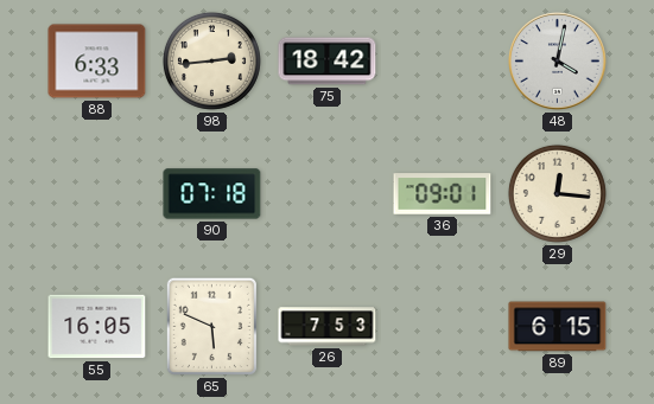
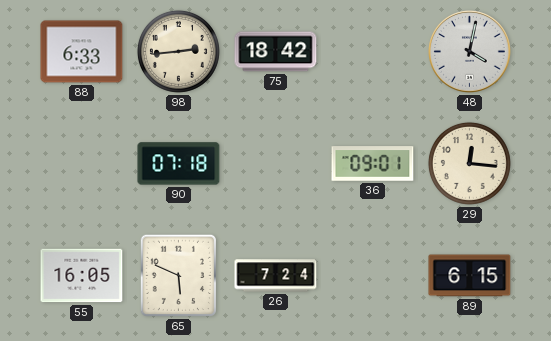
26: 7:53 -> 7:24
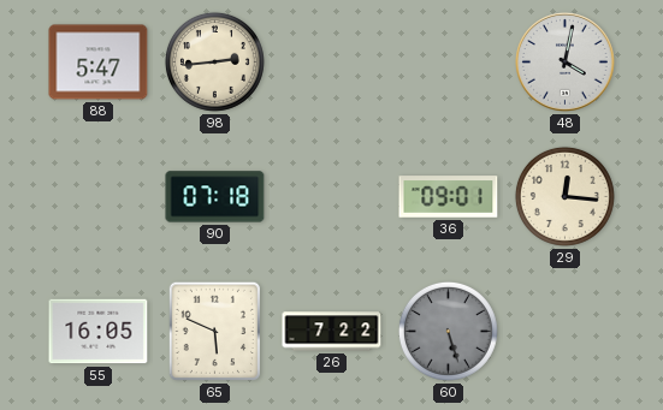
88: 6:33 -> 5:47
75: 18:42 -> none
26: 7:24 -> 7:22
60: none -> 5:27
89: 6:15 -> none
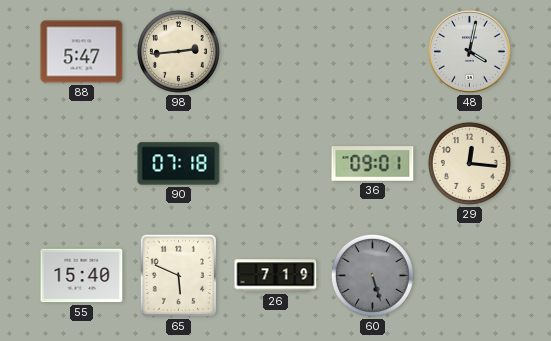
55: 16:05 -> 15:40
26: 7:22 -> 7:19
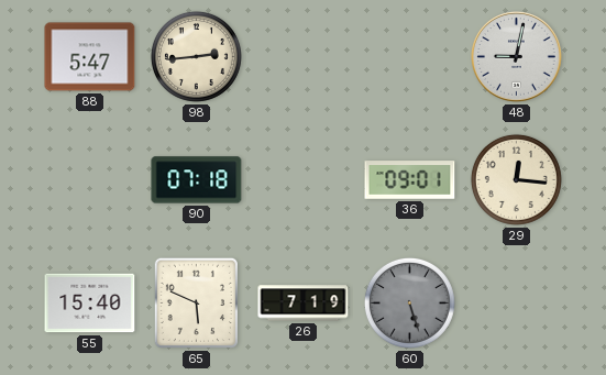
48: 4:02 -> 9:02
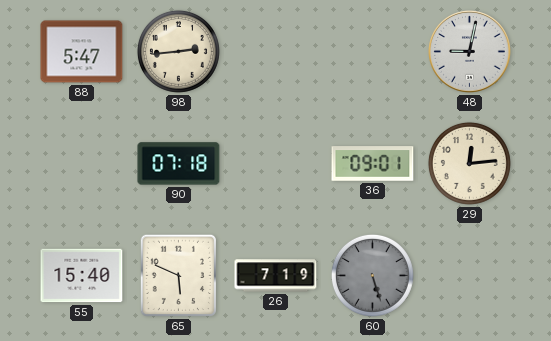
29: 12:16 -> 12:14
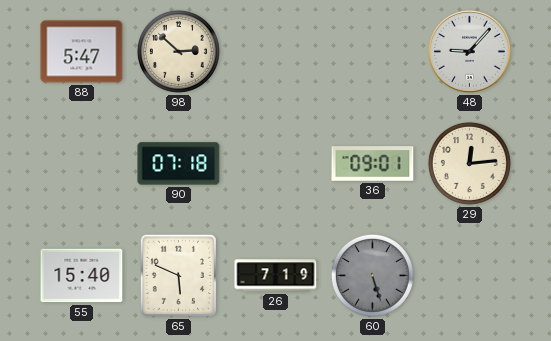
98: 2:44 -> 2:52
48: 9:02 -> 9:07
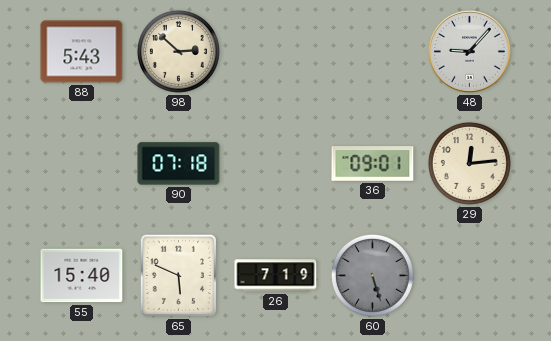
88: 5:47 -> 5:43
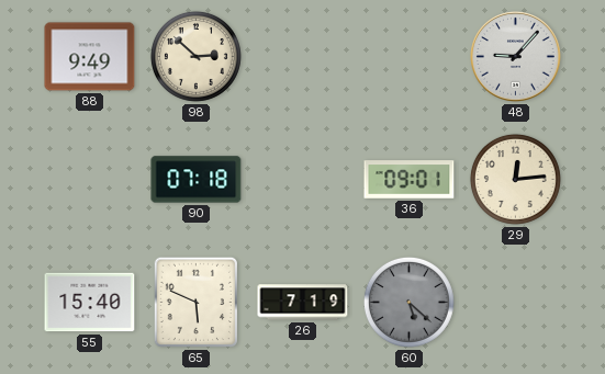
88: 5:43 -> 9:49
60: 5:27 -> 5:22
